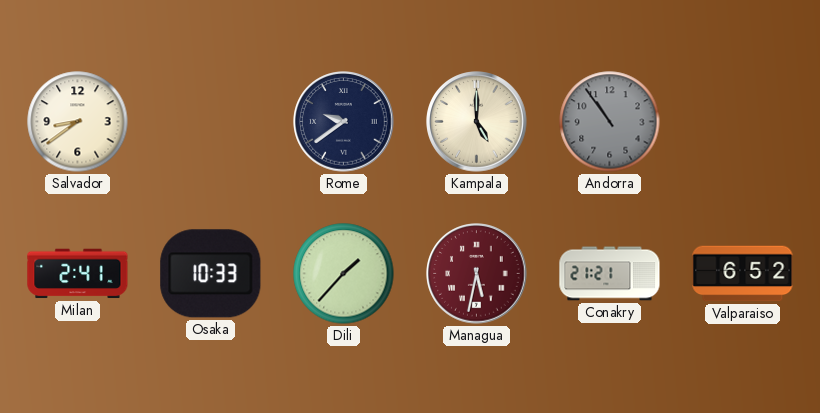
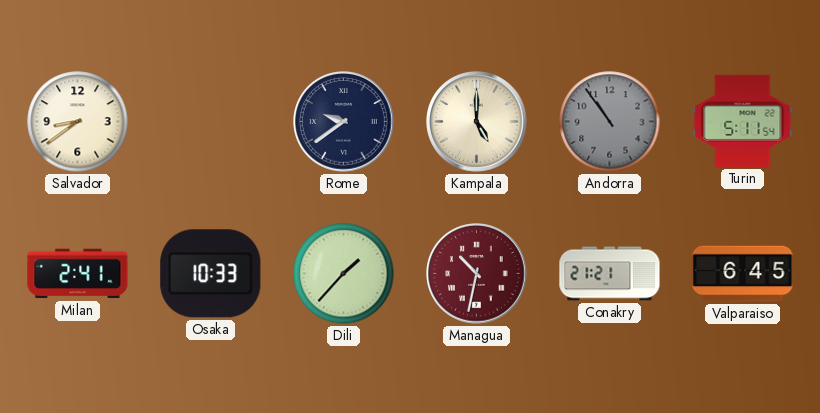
Turin: none -> 5:11
Managua: 5:32 -> 10:32
Valparaiso: 6:52 -> 6:45
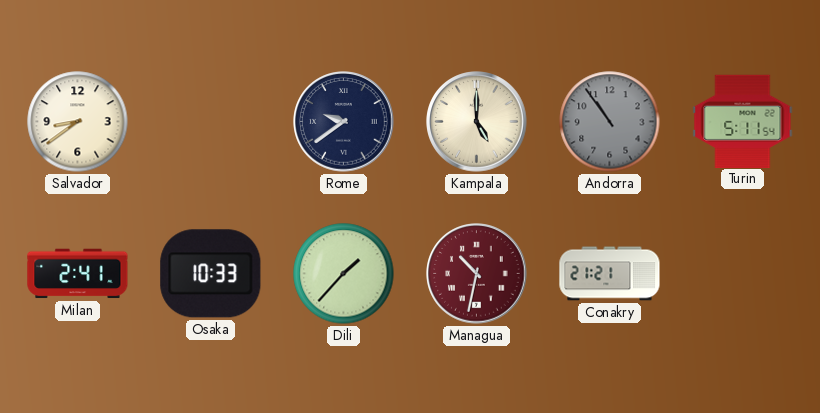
Valparaiso: 6:45 -> none
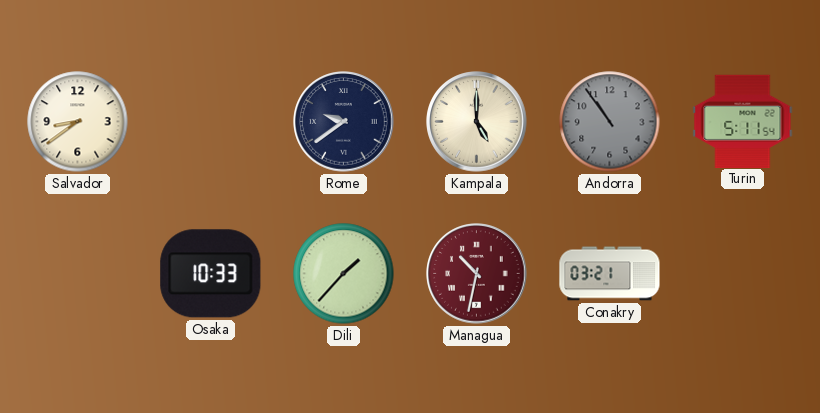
Milan: 2:41 -> none
Conakry: 21:21 -> 03:21
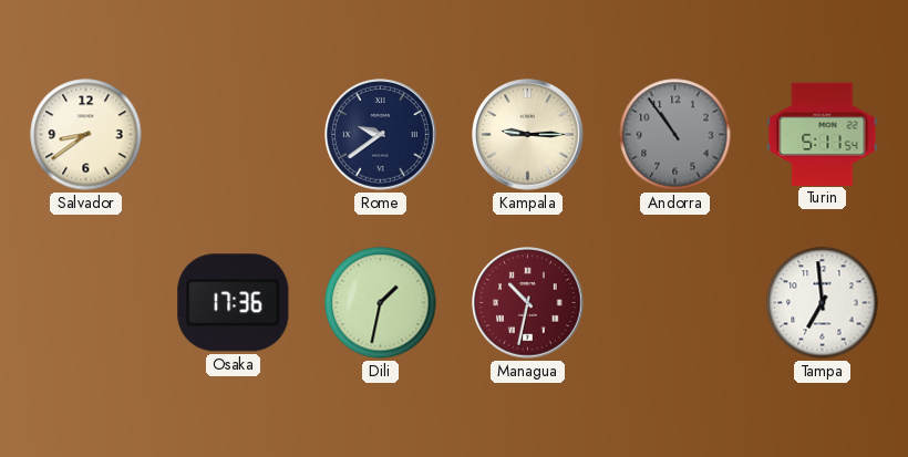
Kampala: 5:00 -> 9:15
Osaka: 10:33 -> 17:36
Dili: 1:37 -> 1:32
Conakry: 03:21 -> none
Tampa: none -> 6:59
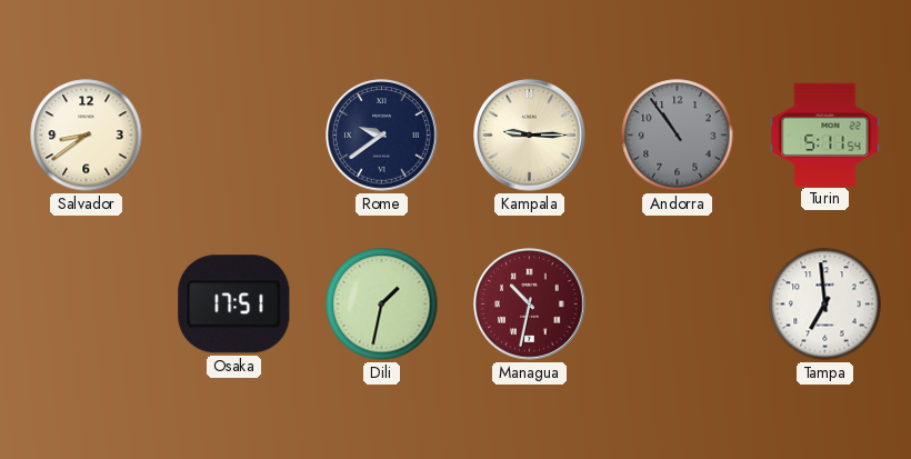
Osaka: 17:36 -> 17:51
